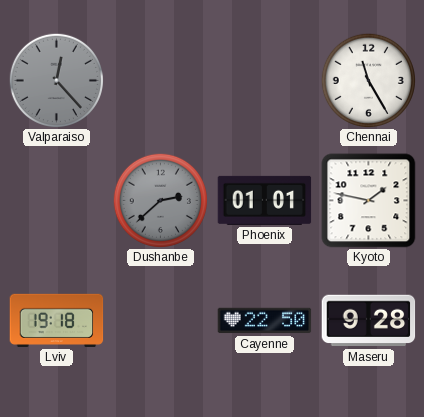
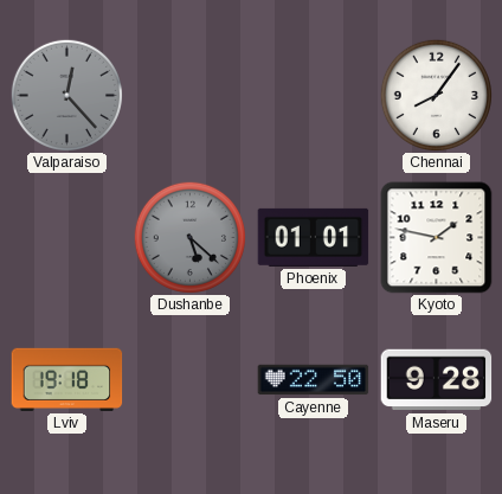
Chennai: 11:25 -> 8:06
Dushanbe: 2:38 -> 5:22
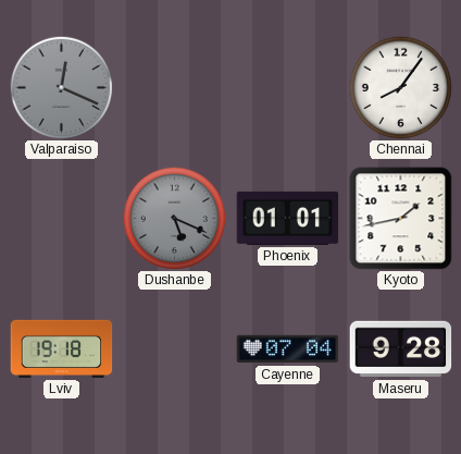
Valparaiso: 12:23 -> 12:19
Dushanbe: 5:22 -> 5:19
Kyoto: 1:47 -> 1:43
Cayenne: 22:50 -> 07:04
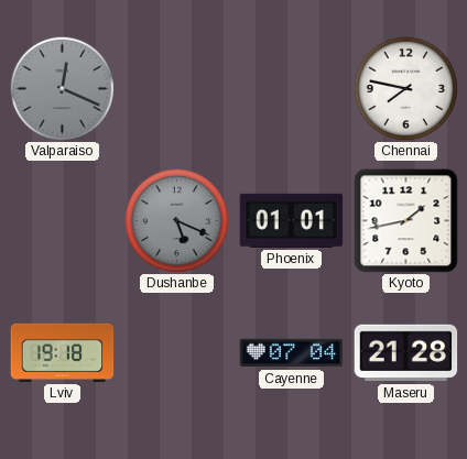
Chennai: 8:06 -> 7:47
Maseru: 9:28 -> 21:28
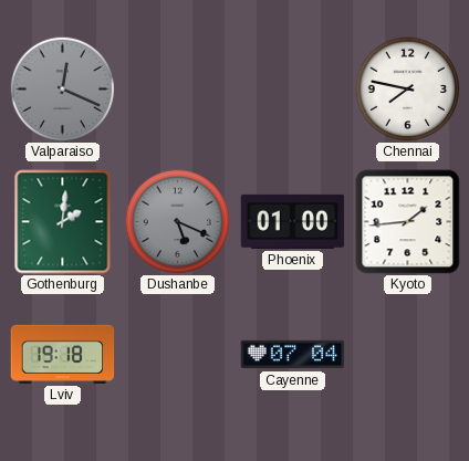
Gothenburg: none -> 2:01
Phoenix: 01:01 -> 01:00
Kyoto: 1:43 -> 1:44
Maseru: 21:28 -> none
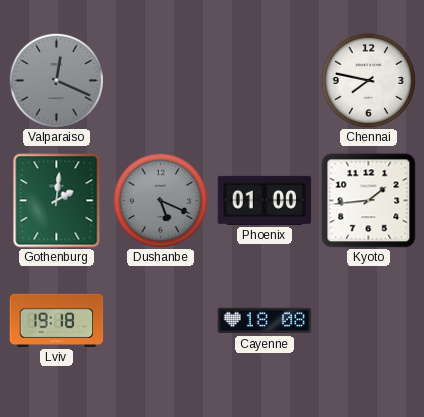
Cayenne: 07:04 -> 18:08
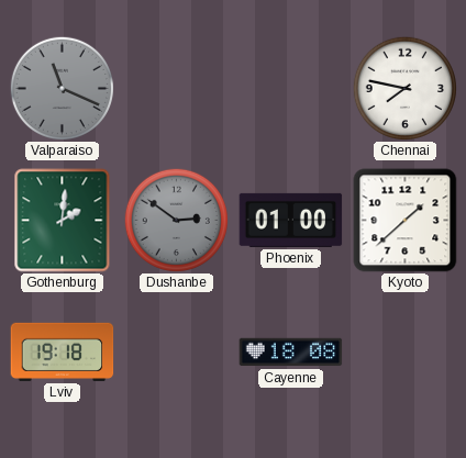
Valparaiso: 12:19 -> 11:19
Dushanbe: 5:19 -> 2:51
Kyoto: 1:44 -> 1:38
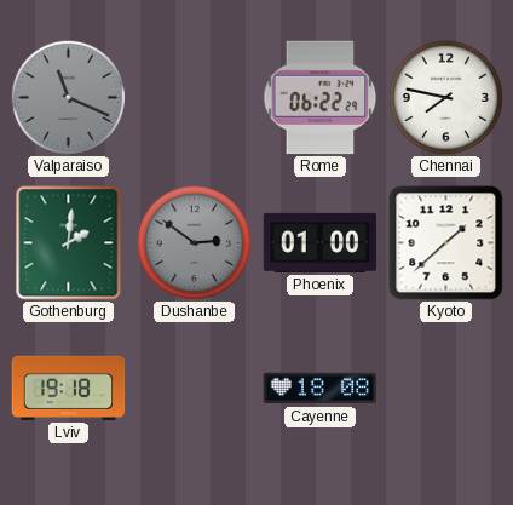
Rome: none -> 06:22
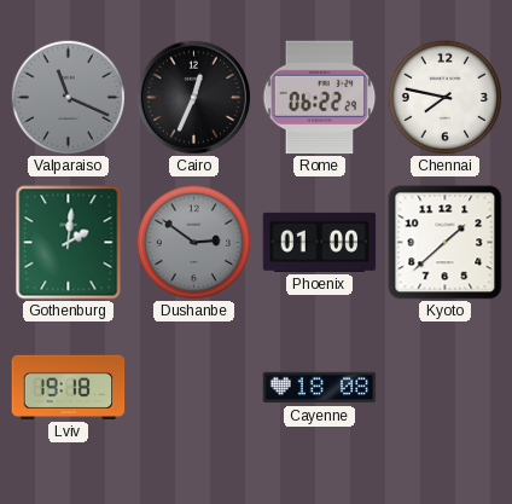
Cairo: none -> 12:34
